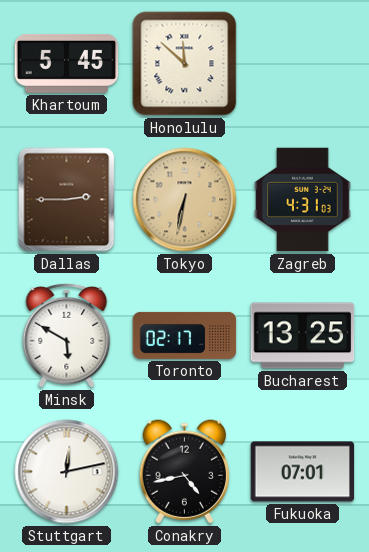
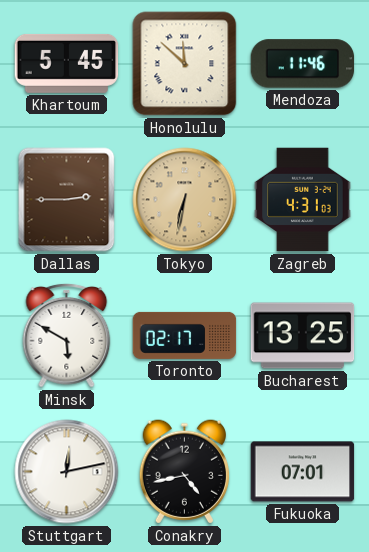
Mendoza: none -> 11:46
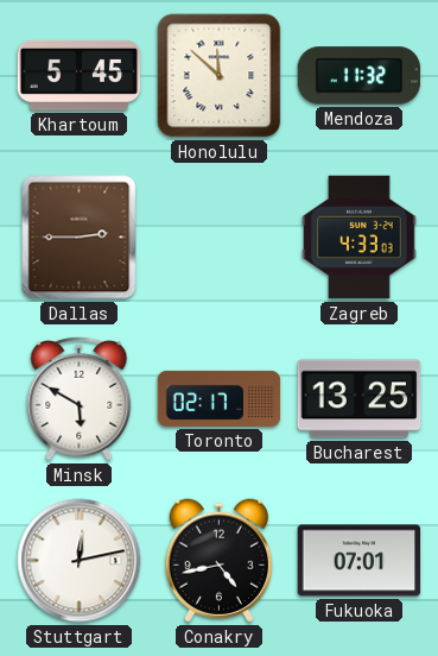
Mendoza: 11:46 -> 11:32
Tokyo: 6:32 -> none
Zagreb: 4:31 -> 4:33
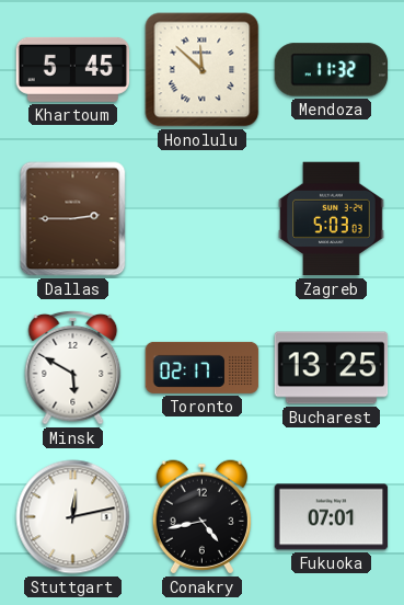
Zagreb: 4:33 -> 5:03
